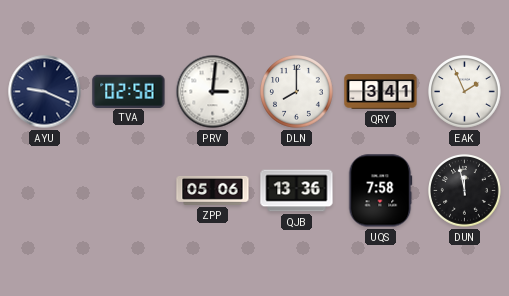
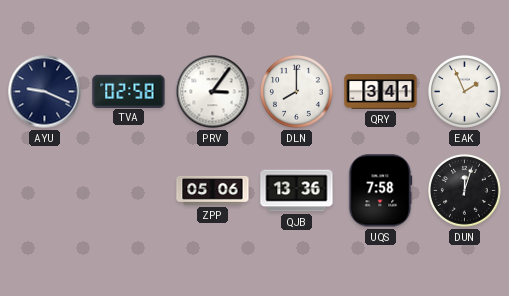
PRV: 3:01 -> 3:06
DUN: 11:58 -> 12:03
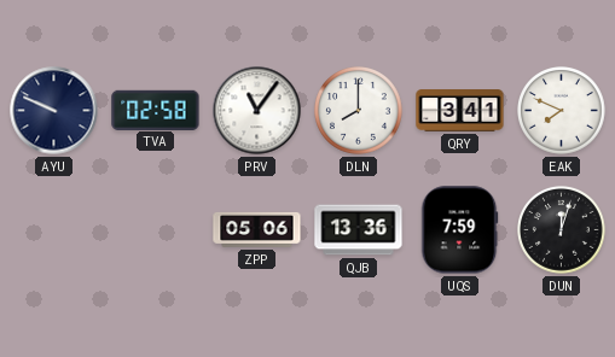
AYU: 9:19 -> 9:49
PRV: 3:06 -> 11:06
EAK: 1:56 -> 7:49
UQS: 7:58 -> 7:59
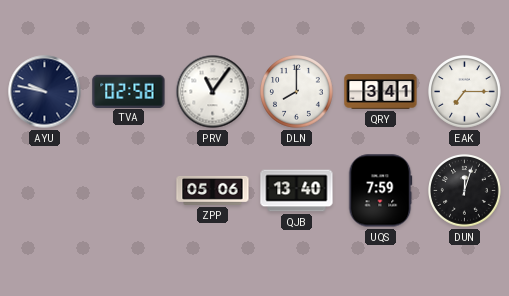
AYU: 9:49 -> 9:47
EAK: 7:49 -> 7:15
QJB: 13:36 -> 13:40
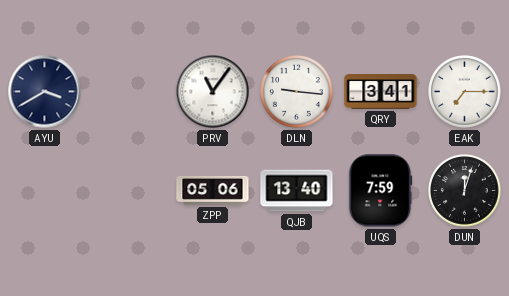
AYU: 9:47 -> 3:40
TVA: 02:58 -> none
DLN: 8:00 -> 9:16
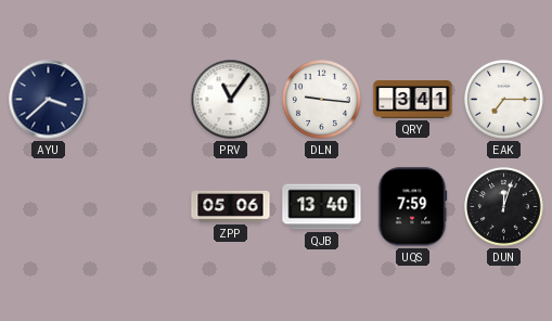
AYU: 3:40 -> 3:38
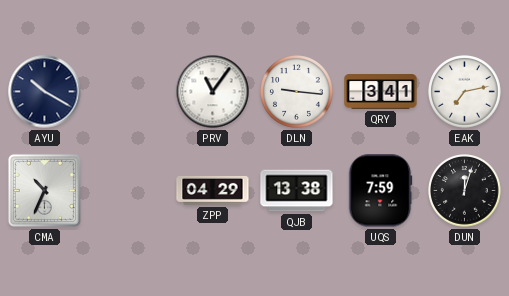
AYU: 3:38 -> 10:20
EAK: 7:15 -> 7:13
CMA: none -> 10:34
ZPP: 05:06 -> 04:29
QJB: 13:40 -> 13:38
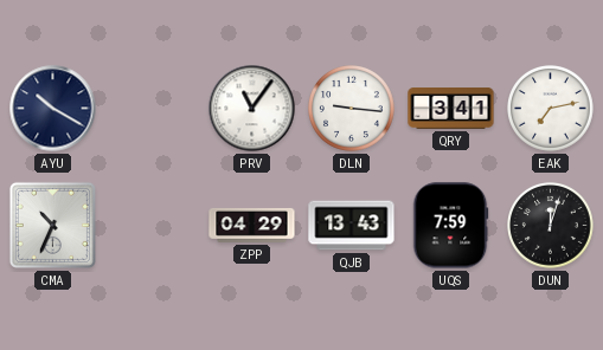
QJB: 13:38 -> 13:43
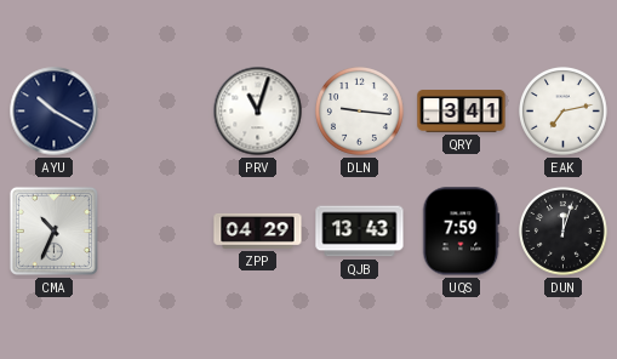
PRV: 11:06 -> 11:03
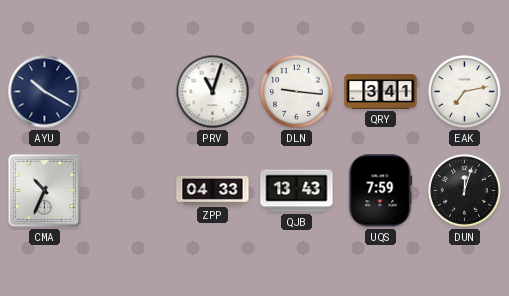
ZPP: 04:29 -> 04:33
